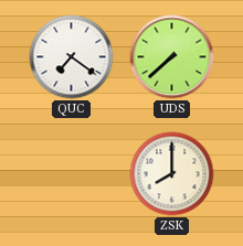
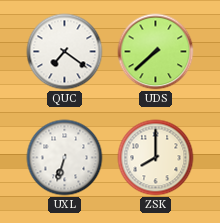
UXL: none -> 6:33
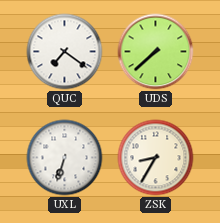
ZSK: 8:00 -> 8:35
